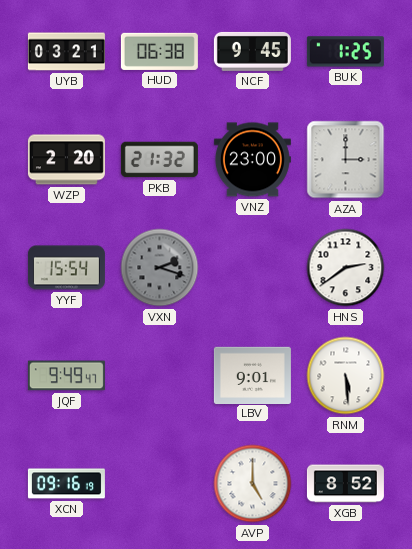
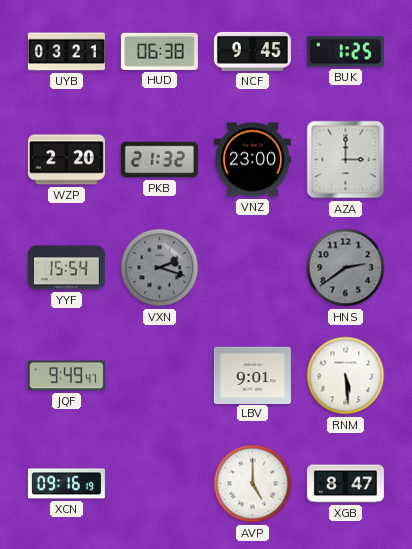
HNS dial: white -> grey
XGB: 8:52 -> 8:47
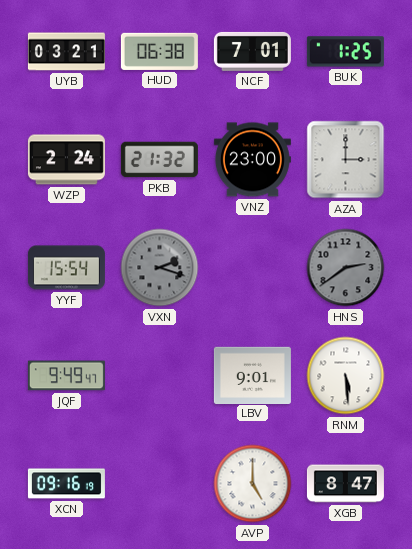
NCF: 9:45 -> 7:01
WZP: 2:20 -> 2:24
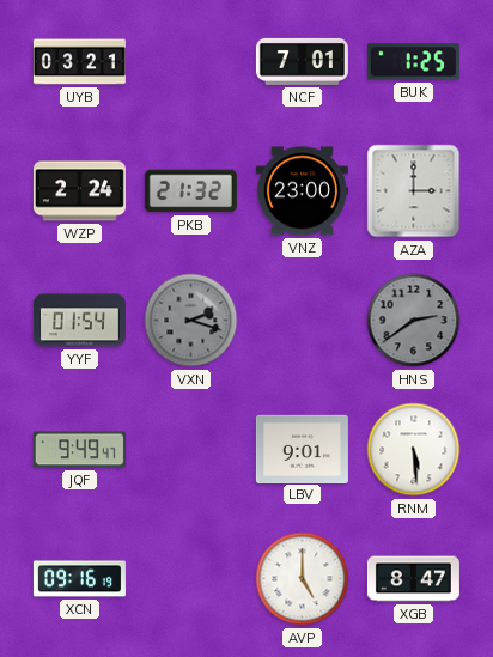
HUD: 06:38 -> none
YYF: 15:54 -> 01:54
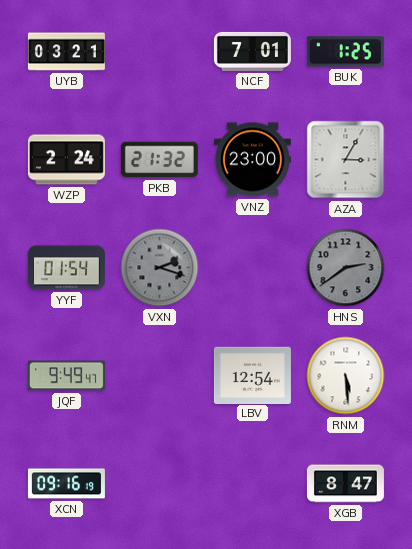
AZA: 3:00 -> 3:05
LBV: 9:01 -> 12:54
AVP: 5:00 -> none
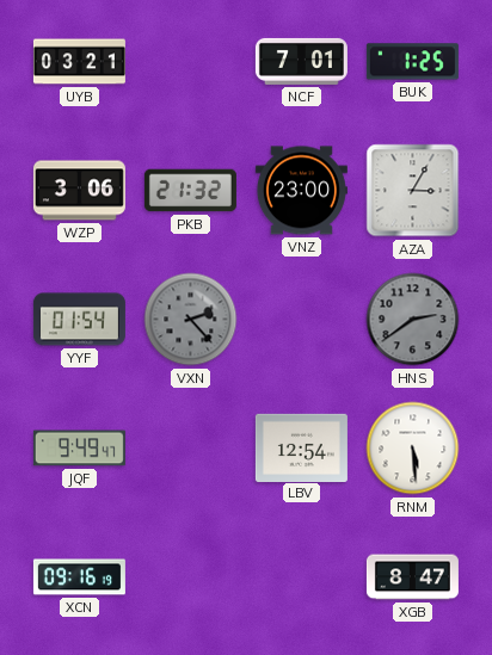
WZP: 2:24 -> 3:06
VXN: 2:18 -> 2:23
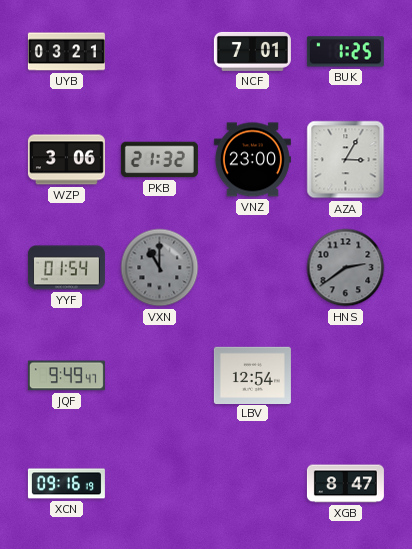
VXN: 2:23 -> 11:00
RNM: 5:29 -> none
